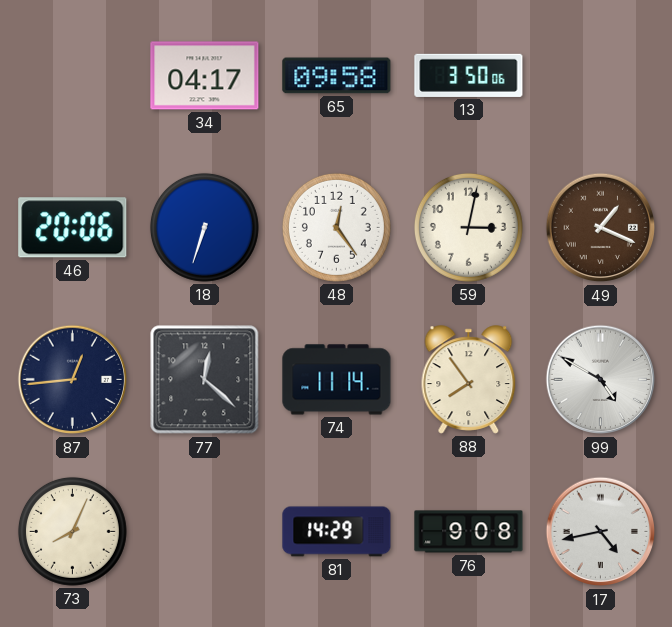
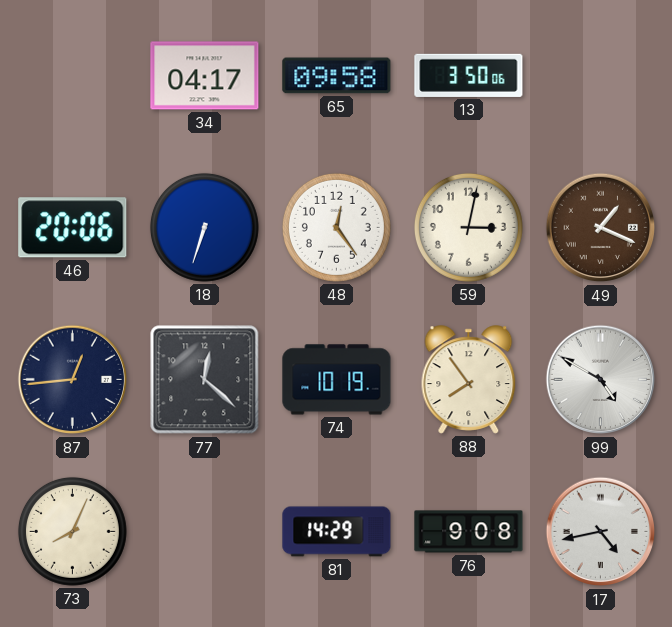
74: 11:14 -> 10:19
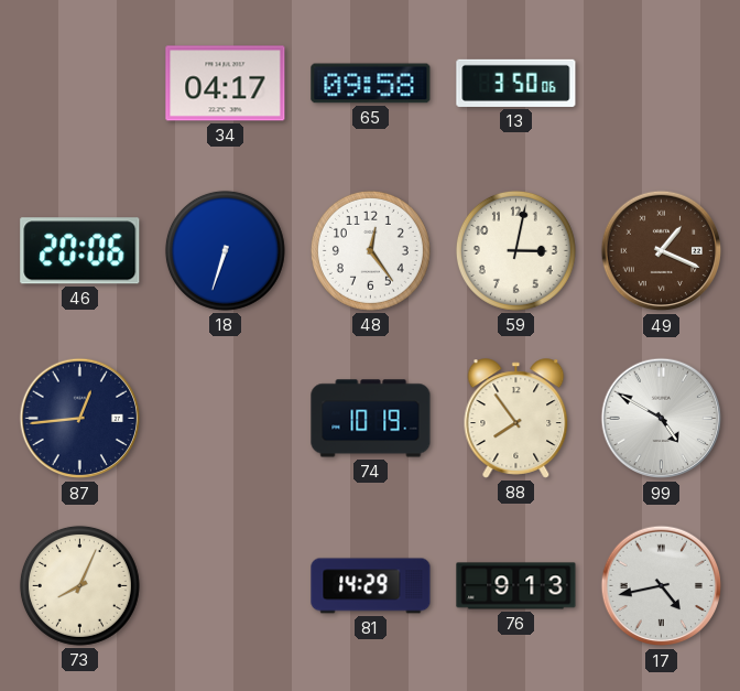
77: 12:22 -> none
76: 9:08 -> 9:13
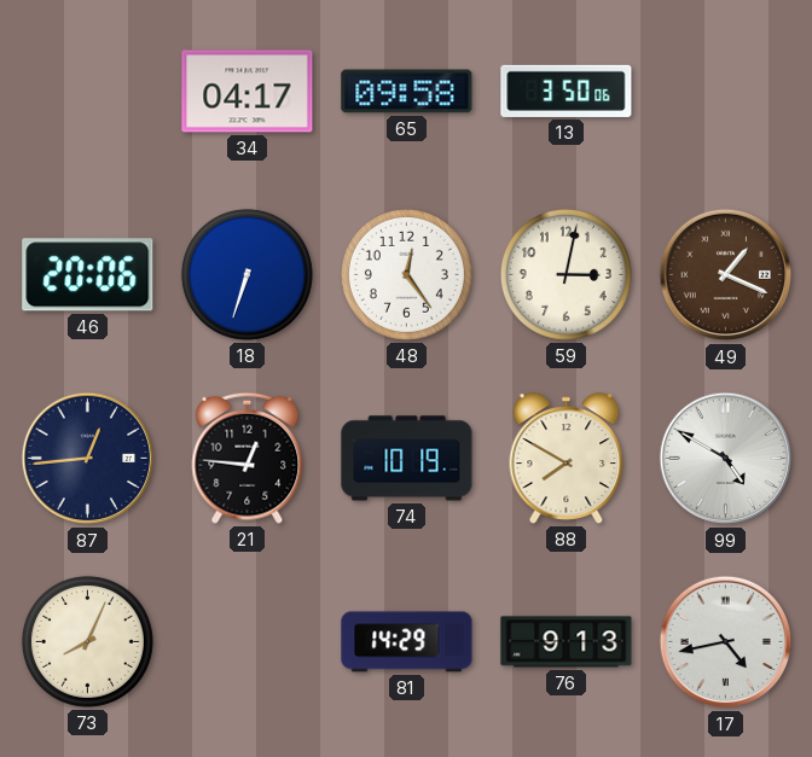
21: none -> 12:46
88: 7:54 -> 7:50
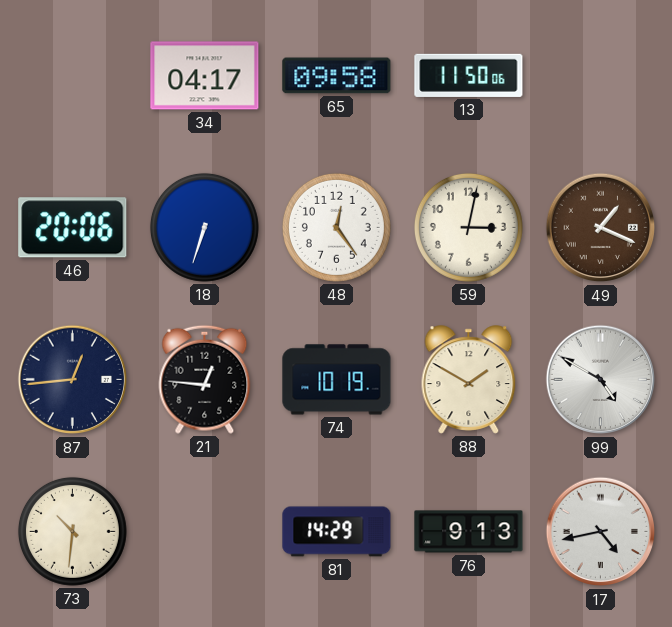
13: 3:50 -> 11:50
88: 7:50 -> 1:50
73: 8:04 -> 10:31
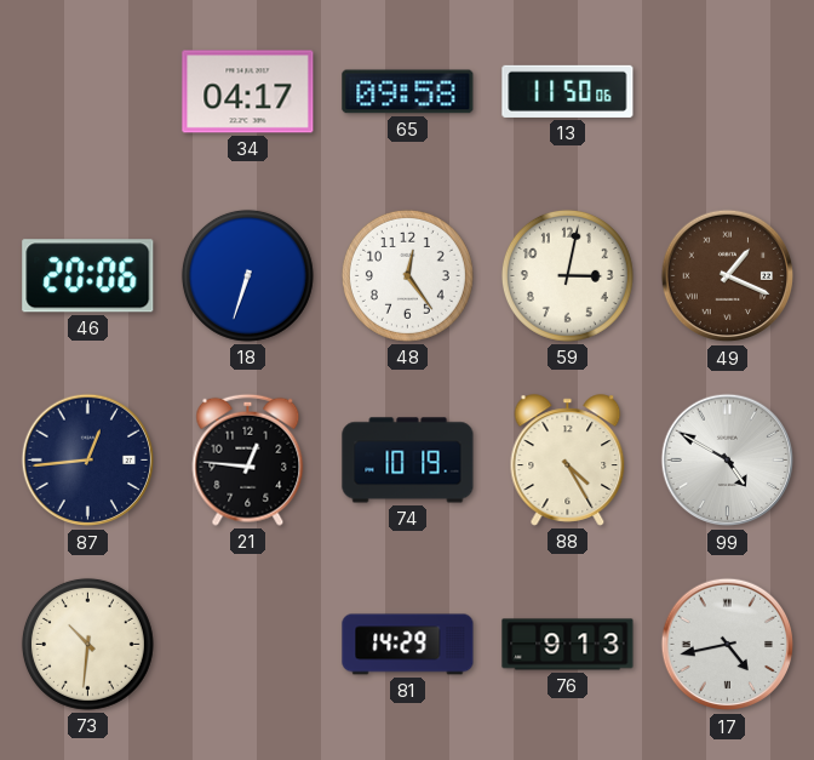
88: 1:50 -> 4:25
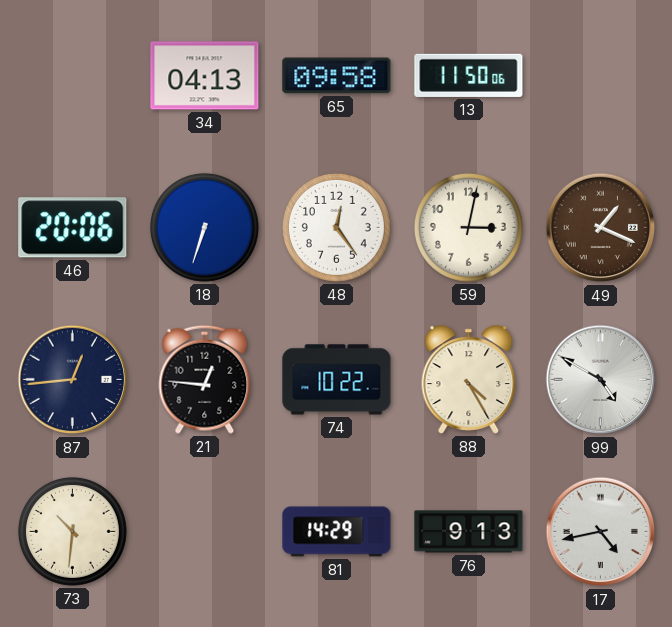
34: 04:17 -> 04:13
74: 10:19 -> 10:22
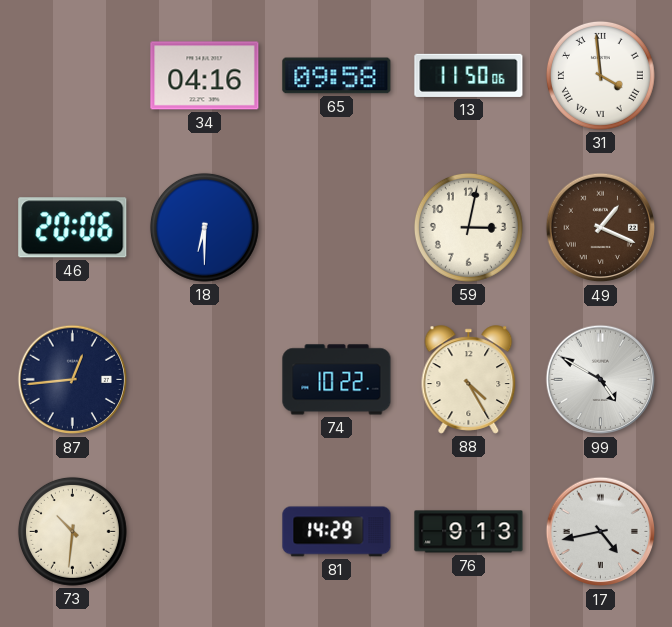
34: 04:13 -> 04:16
31: none -> 3:59
18: 6:33 -> 6:30
48: 12:24 -> none
21: 12:46 -> none
